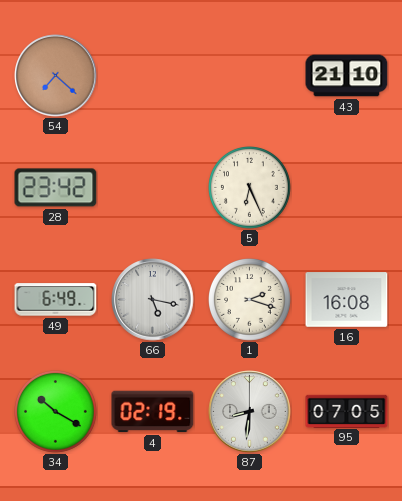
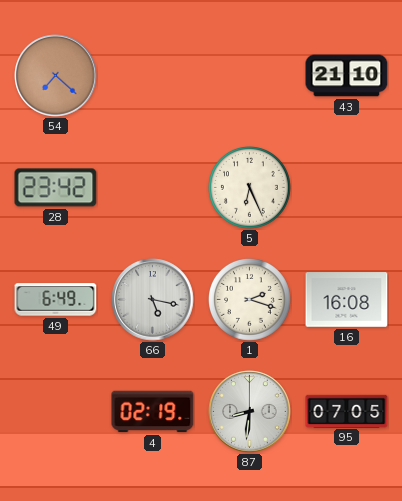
34: 10:20 -> none
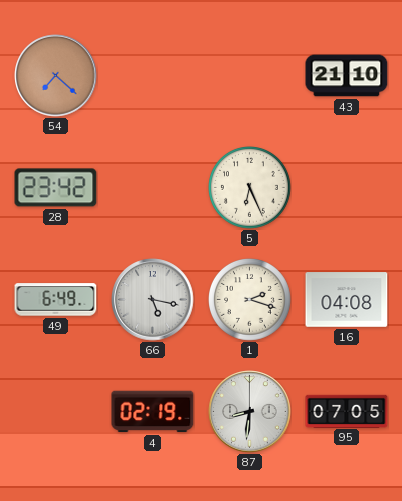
16: 16:08 -> 04:08
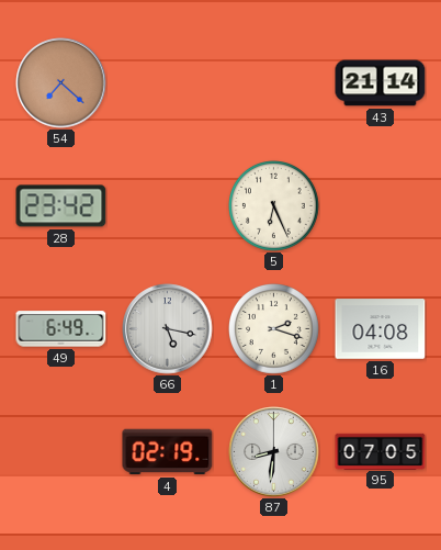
43: 21:10 -> 21:14
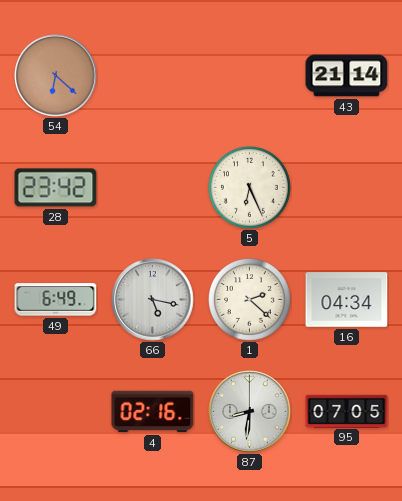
54: 7:22 -> 6:22
1: 2:18 -> 2:22
16: 04:08 -> 04:34
4: 02:19 -> 02:16
